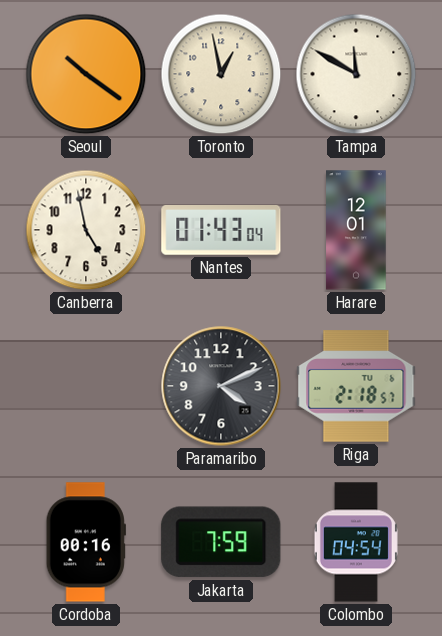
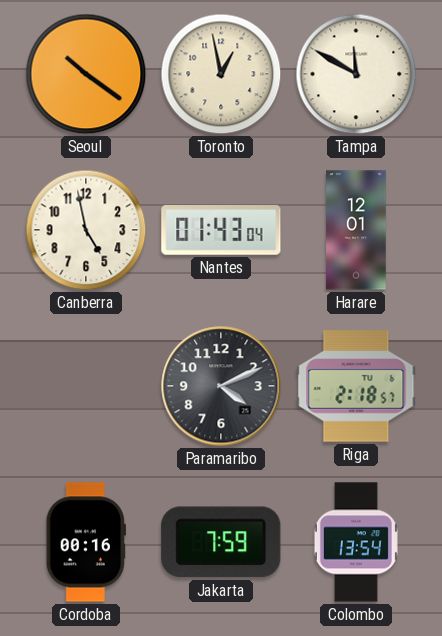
Colombo: 04:54 -> 13:54
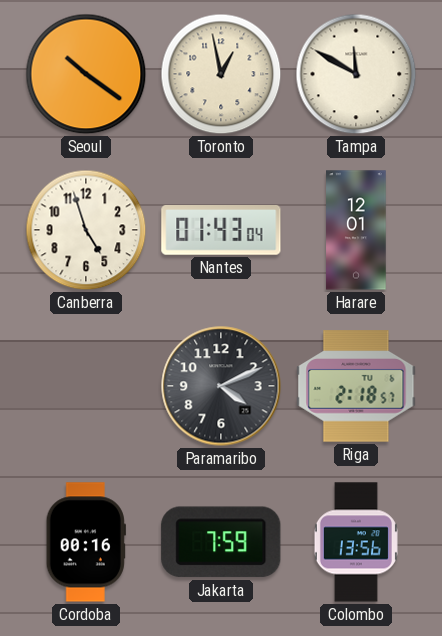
Canberra: 4:58 -> 4:57
Colombo: 13:54 -> 13:56
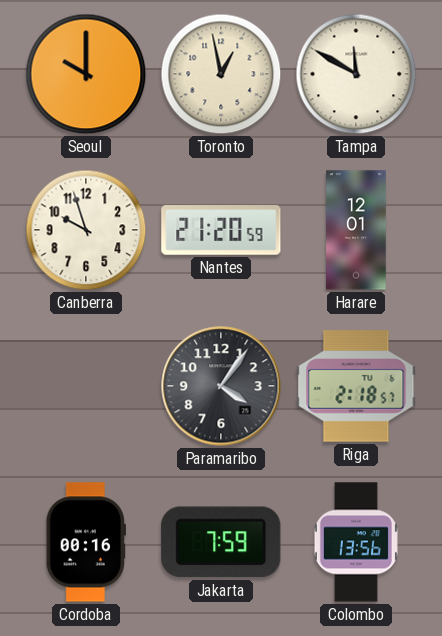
Seoul: 10:21 -> 10:00
Canberra: 4:57 -> 9:57
Nantes: 01:43 -> 21:20
Paramaribo: 4:11 -> 4:06
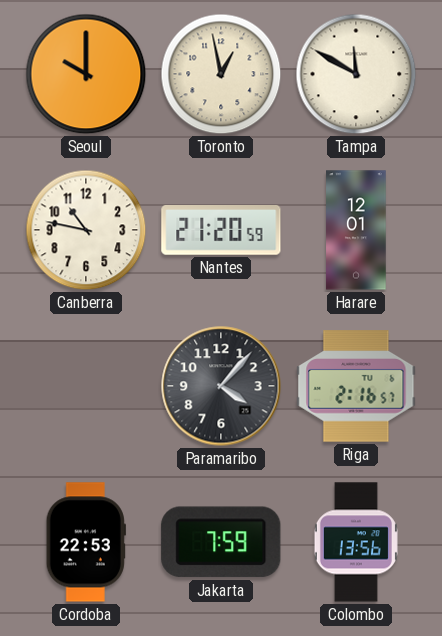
Canberra: 9:57 -> 10:47
Paramaribo: 4:06 -> 4:07
Riga: 2:18 -> 2:16
Cordoba: 00:16 -> 22:53
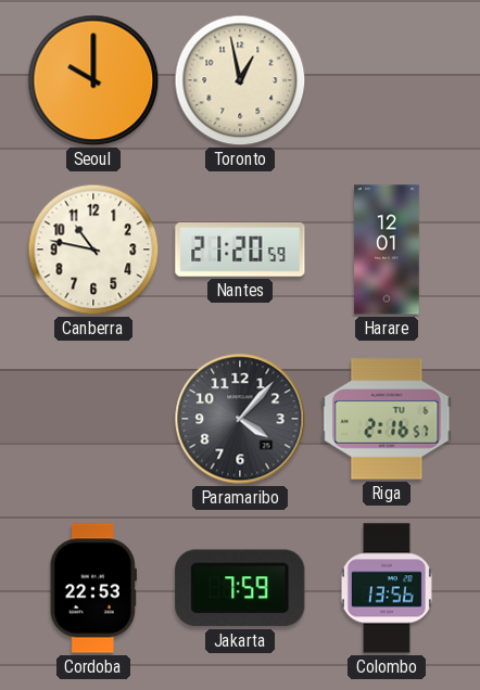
Tampa: 11:50 -> none
